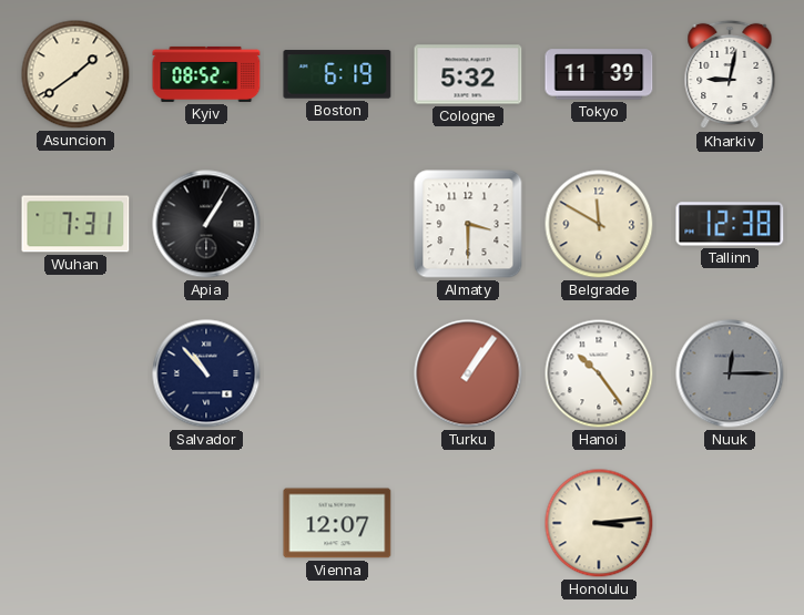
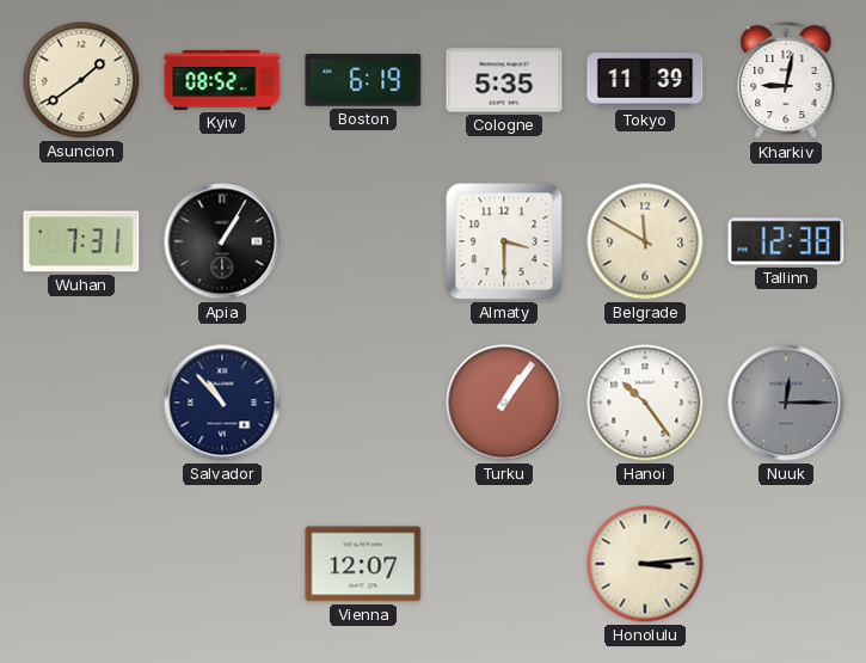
Cologne: 5:32 -> 5:35
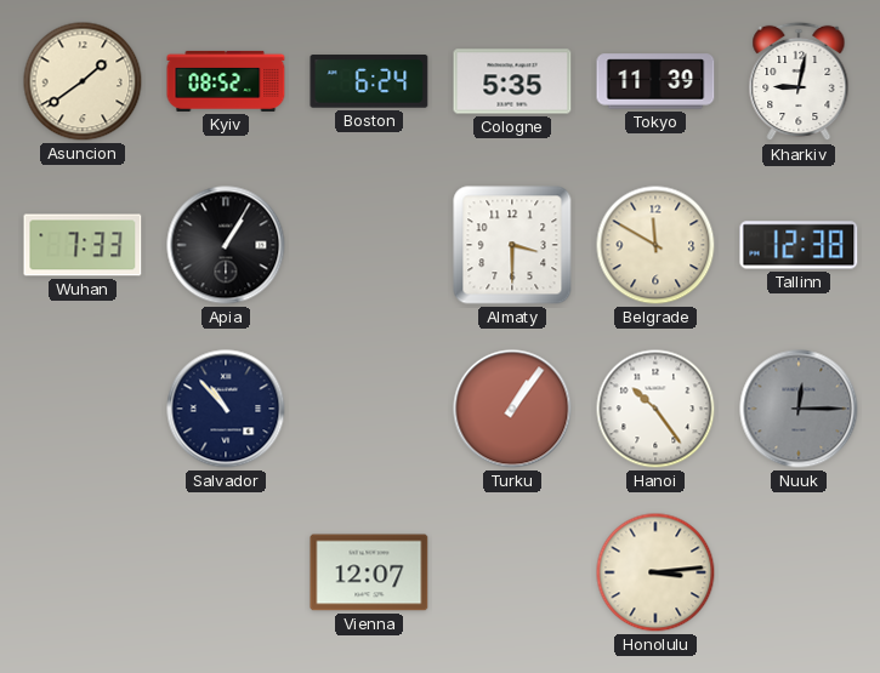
Boston: 6:19 -> 6:24
Wuhan: 7:31 -> 7:33
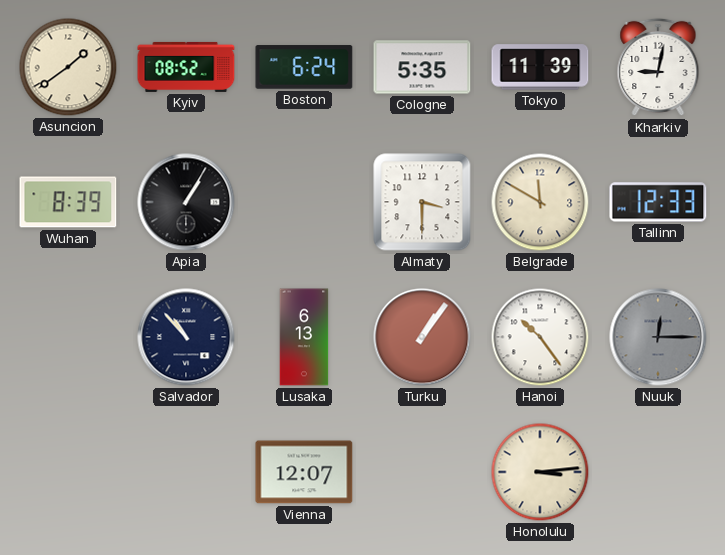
Wuhan: 7:33 -> 8:39
Tallinn: 12:38 -> 12:33
Lusaka: none -> 6:13
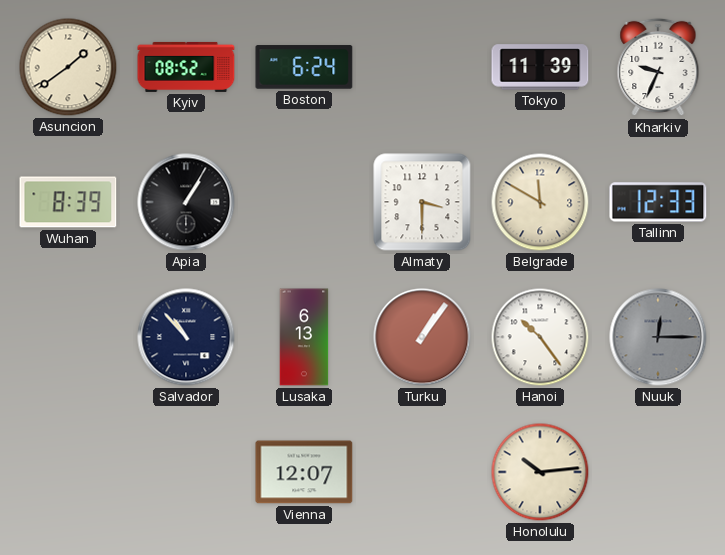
Cologne: 5:35 -> none
Kharkiv: 9:02 -> 9:34
Honolulu: 3:14 -> 10:14
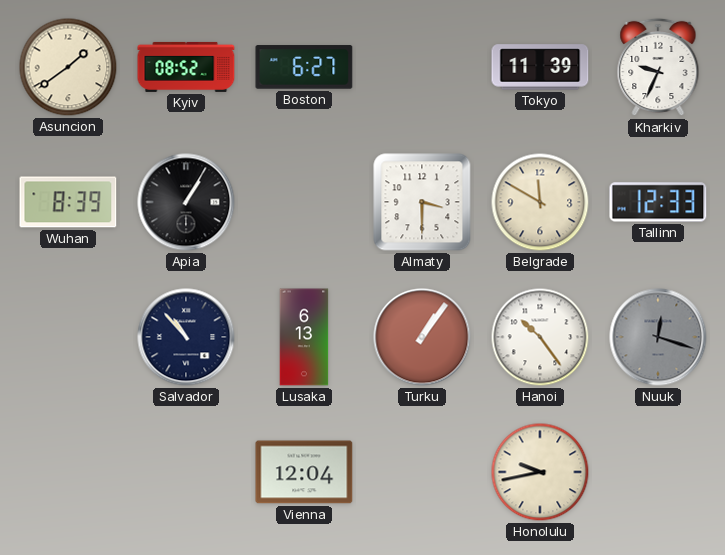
Boston: 6:24 -> 6:27
Nuuk: 12:15 -> 12:18
Vienna: 12:07 -> 12:04
Honolulu: 10:14 -> 9:43
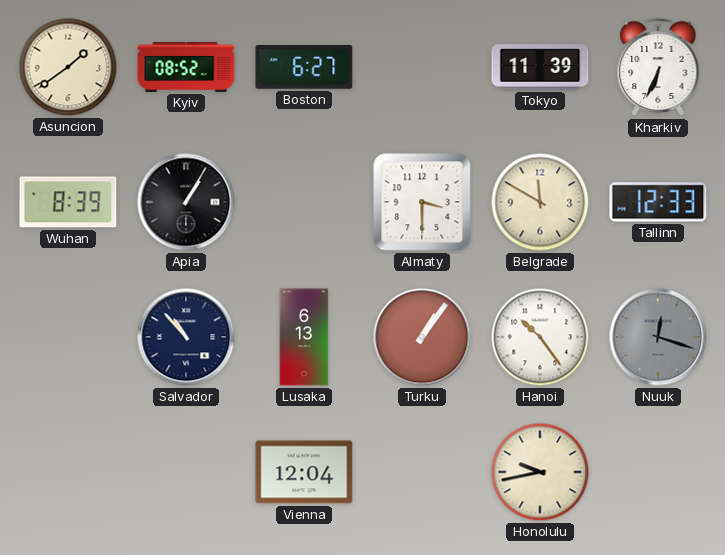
Kharkiv: 9:34 -> 6:34
